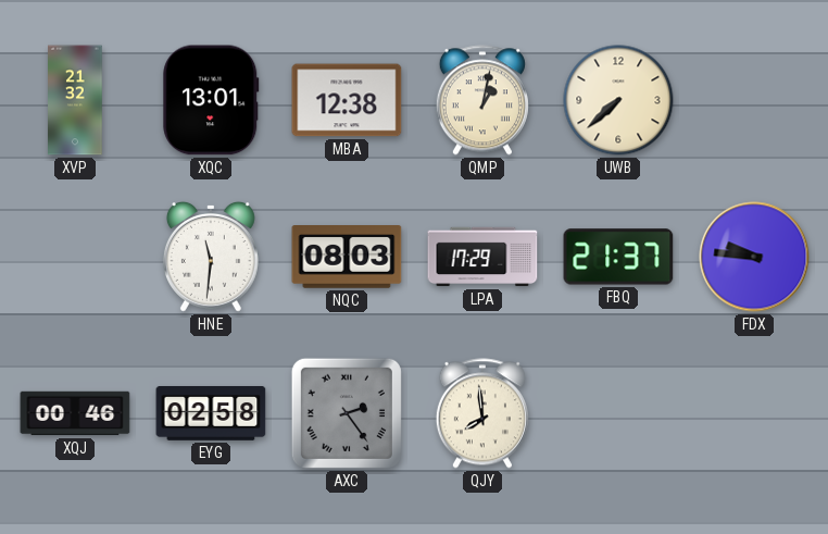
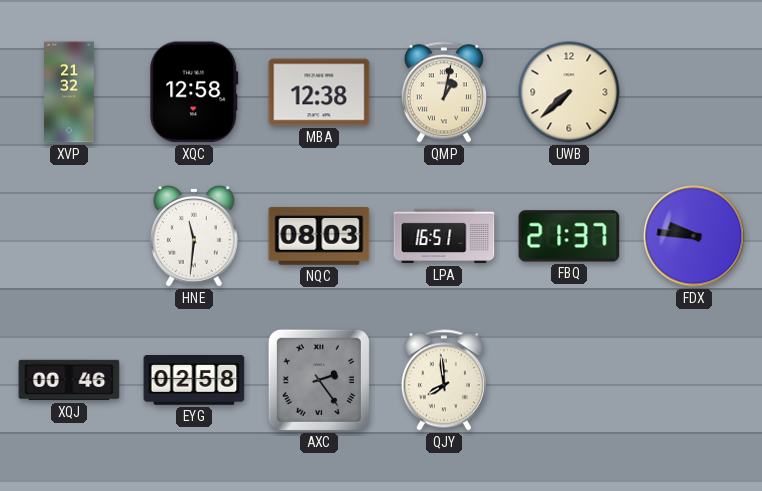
XQC: 13:01 -> 12:58
LPA: 17:29 -> 16:51
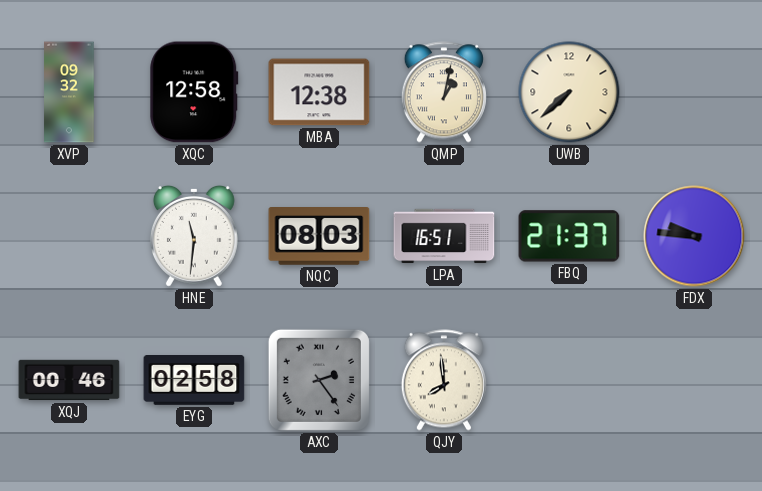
XVP: 21:32 -> 09:32
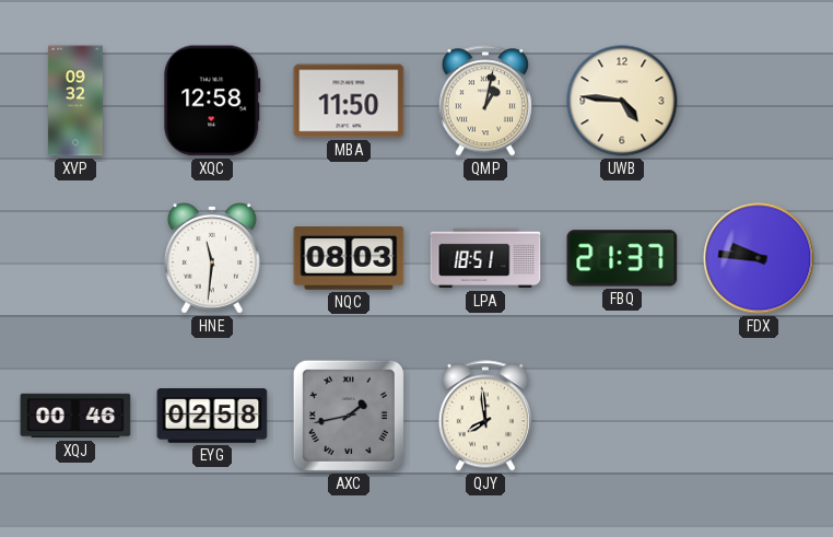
MBA: 12:38 -> 11:50
UWB: 7:38 -> 4:46
LPA: 16:51 -> 18:51
AXC: 2:24 -> 1:43
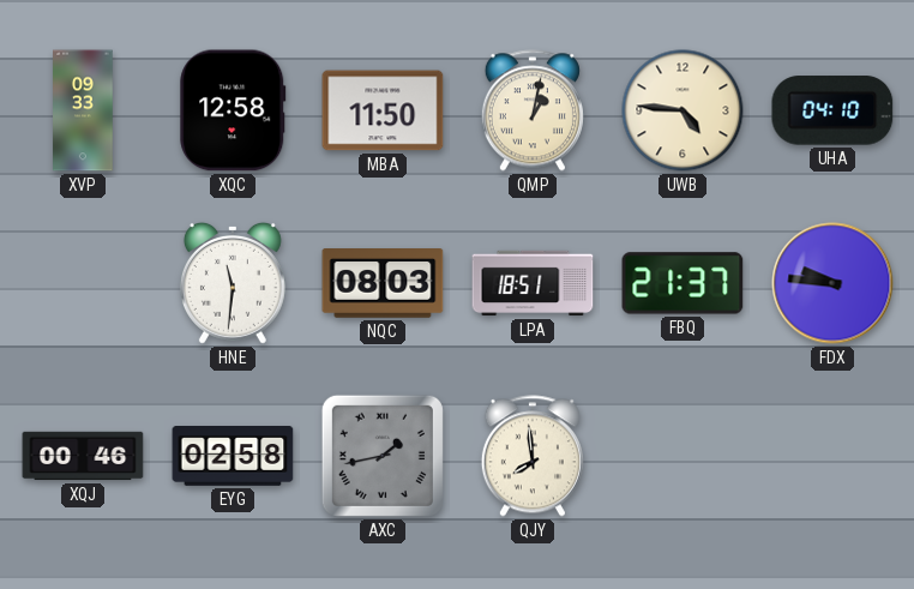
XVP: 09:32 -> 09:33
UHA: none -> 04:10
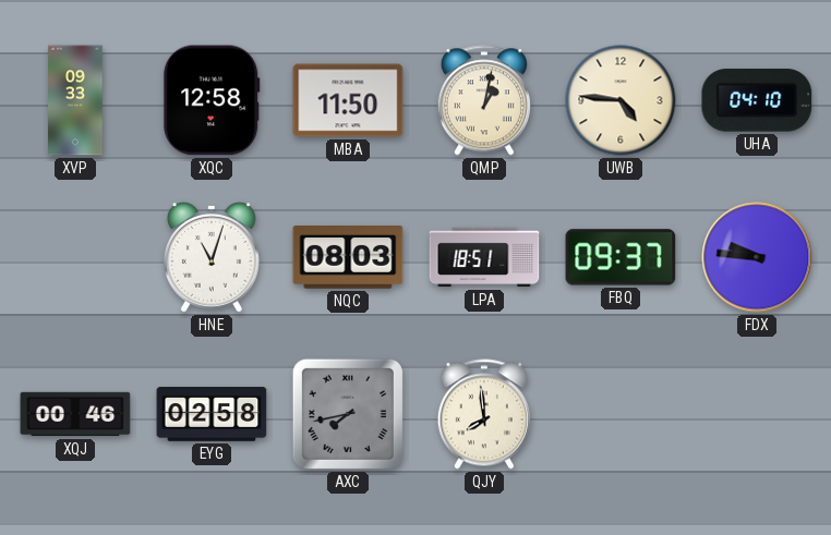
HNE: 11:31 -> 11:03
FBQ: 21:37 -> 09:37
AXC: 1:43 -> 7:43
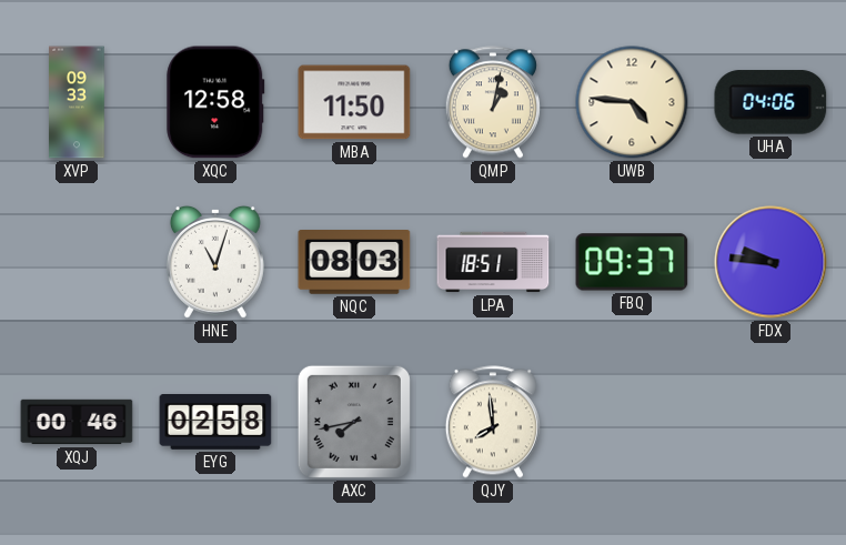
UHA: 04:10 -> 04:06
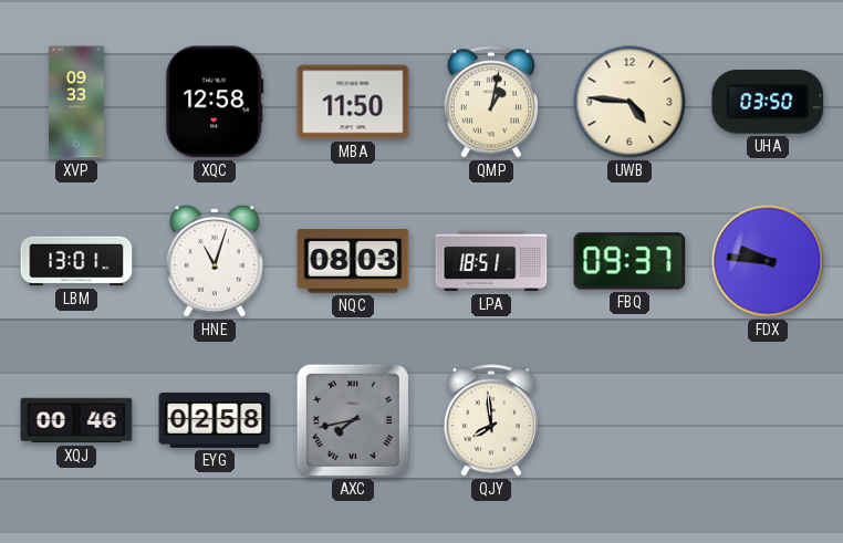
UHA: 04:06 -> 03:50
LBM: none -> 13:01
